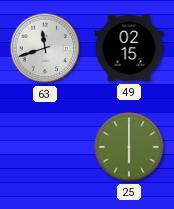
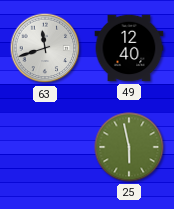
49: 02:15 -> 12:40
25: 6:00 -> 5:58
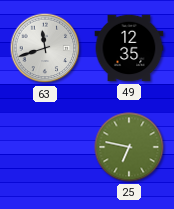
49: 12:40 -> 12:35
25: 5:58 -> 6:47
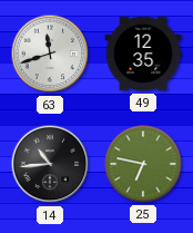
14: none -> 10:44
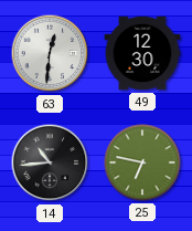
63: 11:42 -> 12:31
49: 12:35 -> 12:30
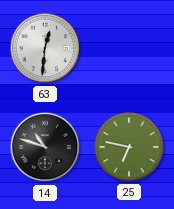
49: 12:30 -> none
14: 10:44 -> 10:48
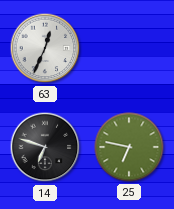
63: 12:31 -> 12:34
14: 10:48 -> 6:48
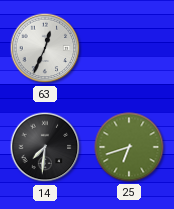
14: 6:48 -> 7:31
25: 6:47 -> 6:42
